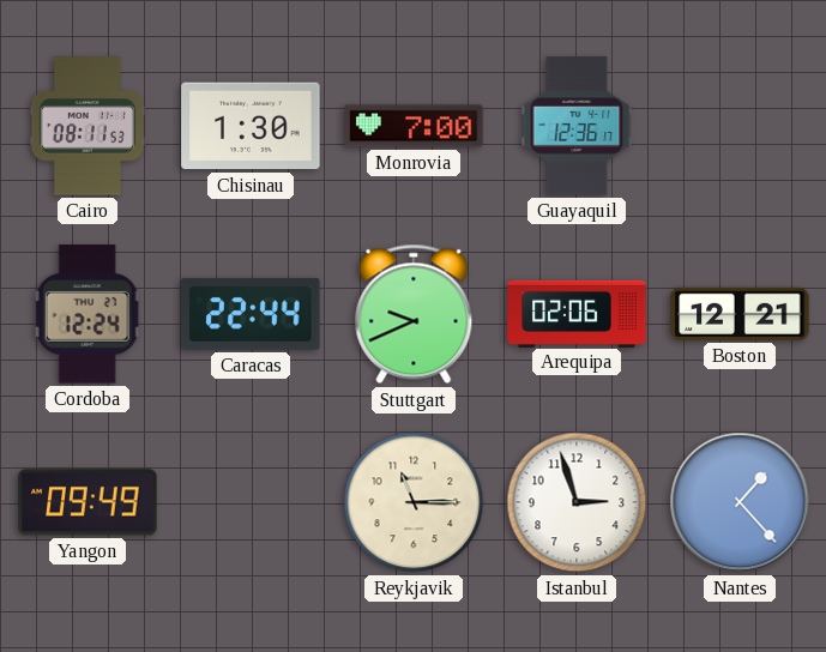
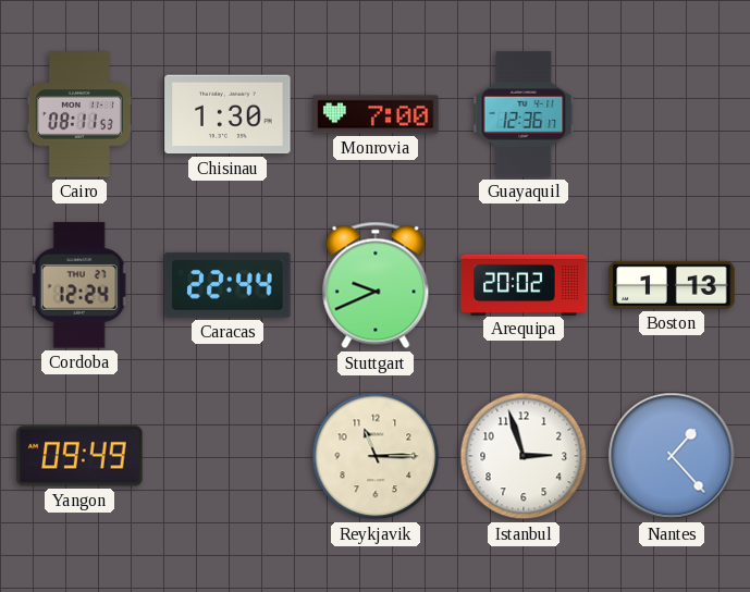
Arequipa: 02:06 -> 20:02
Boston: 12:21 -> 1:13
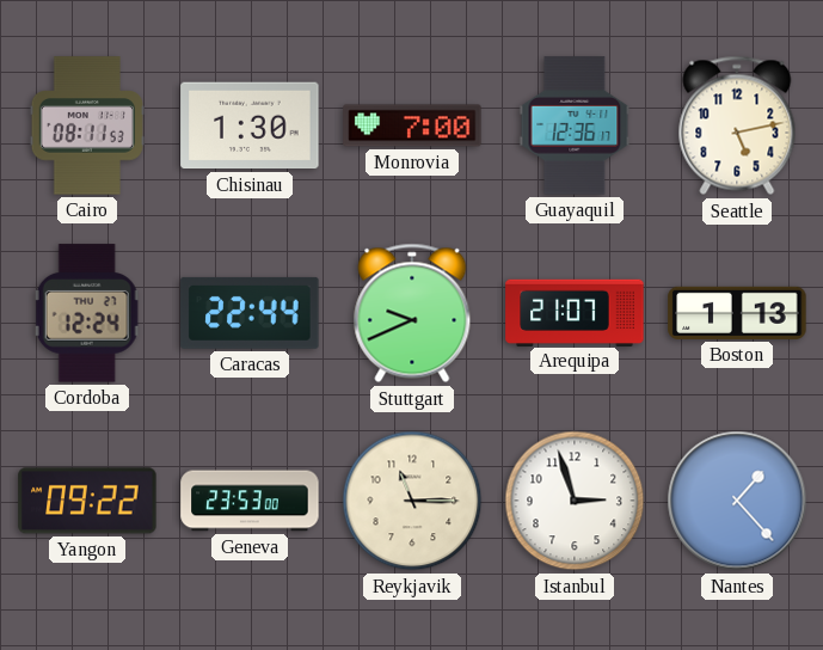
Seattle: none -> 5:13
Arequipa: 20:02 -> 21:07
Yangon: 09:49 -> 09:22
Geneva: none -> 23:53
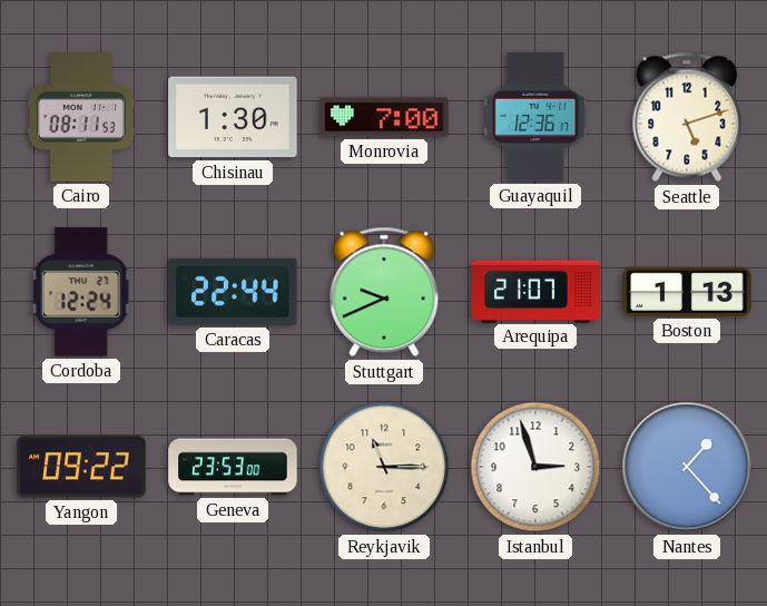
Seattle: 5:13 -> 5:12
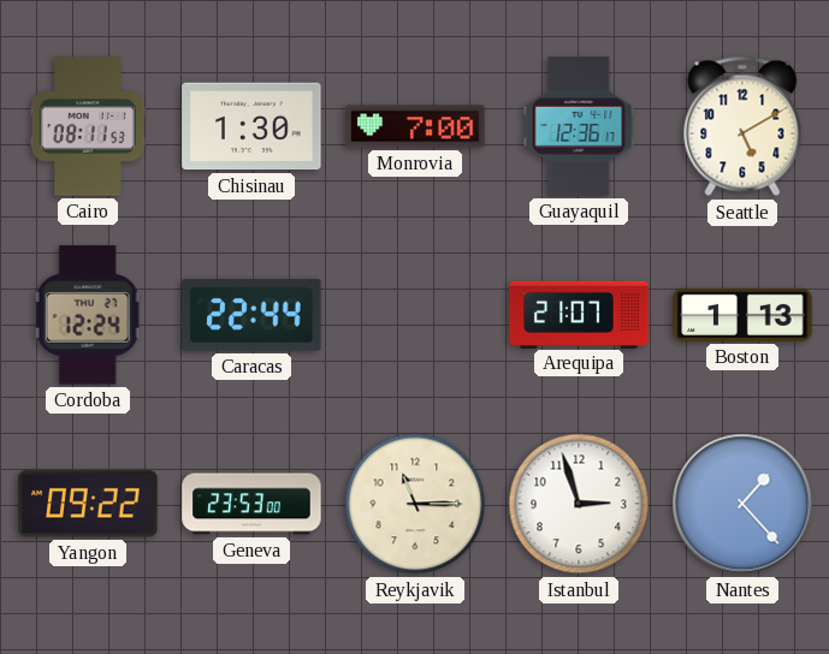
Seattle: 5:12 -> 5:10
Stuttgart: 9:41 -> none
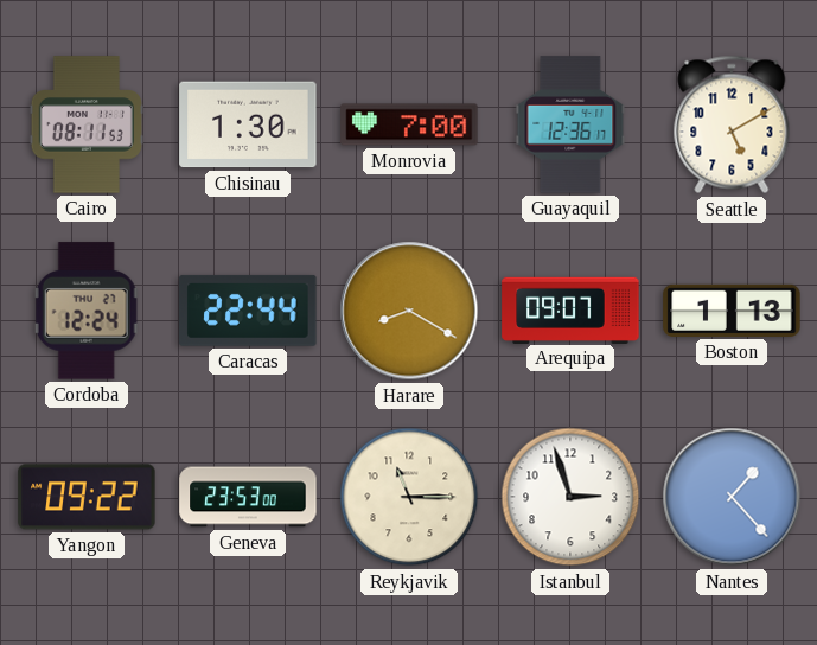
Harare: none -> 8:20
Arequipa: 21:07 -> 09:07
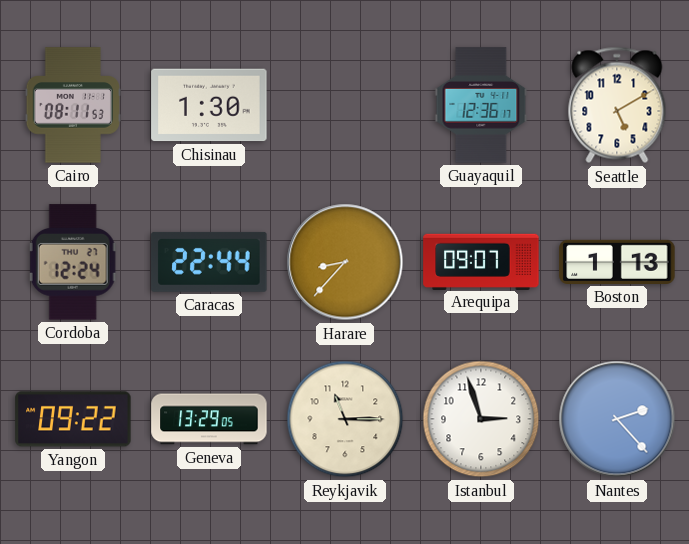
Monrovia: 7:00 -> none
Harare: 8:20 -> 8:37
Geneva: 23:53 -> 13:29
Nantes: 1:23 -> 2:23
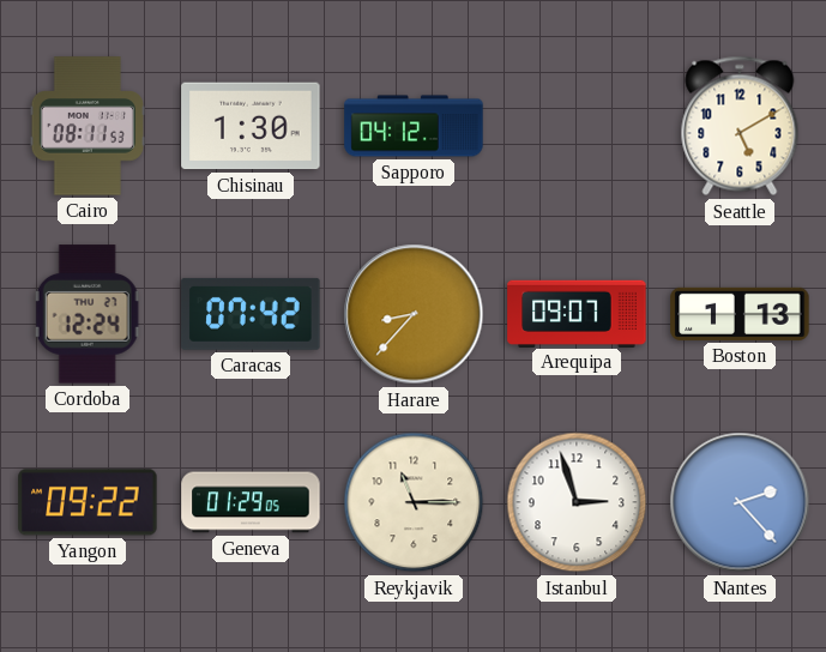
Sapporo: none -> 04:12
Guayaquil: 12:36 -> none
Caracas: 22:44 -> 07:42
Geneva: 13:29 -> 01:29
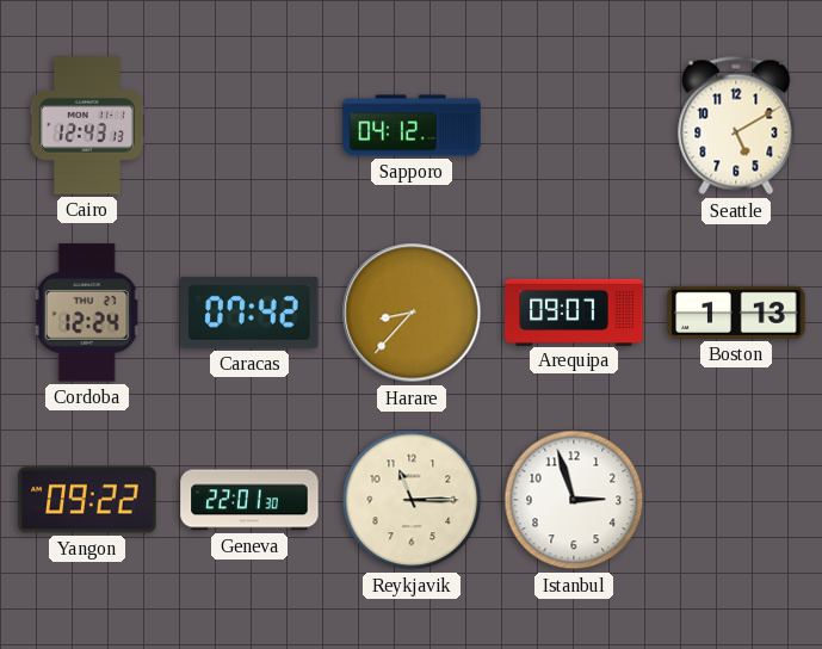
Cairo: 08:11 -> 12:43
Chisinau: 1:30 -> none
Geneva: 01:29 -> 22:01
Nantes: 2:23 -> none
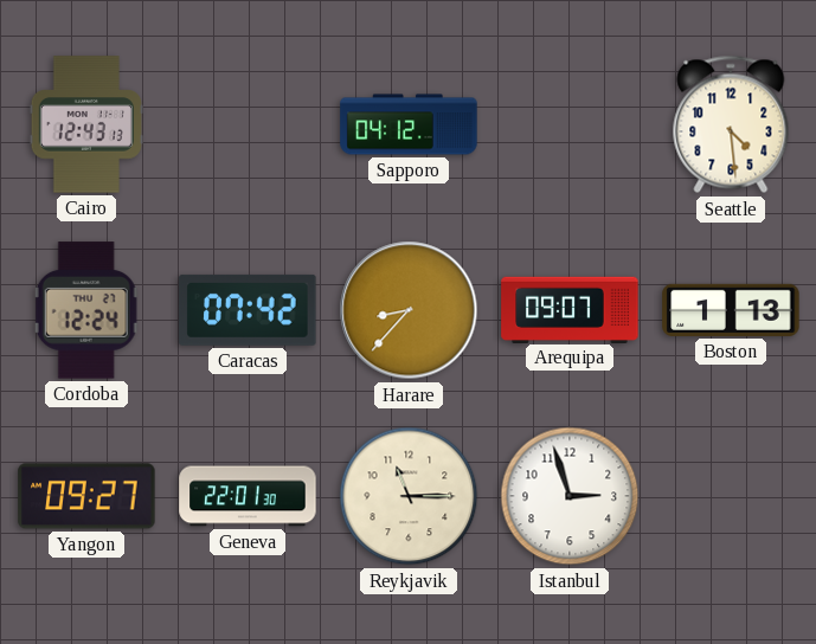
Seattle: 5:10 -> 4:29
Yangon: 09:22 -> 09:27
